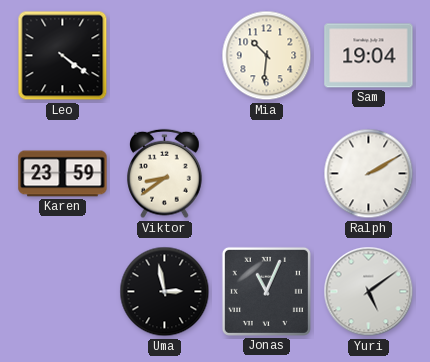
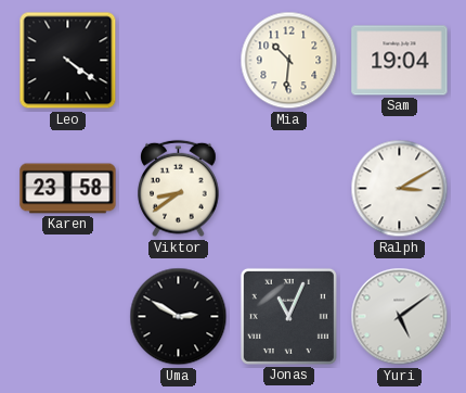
Karen: 23:59 -> 23:58
Ralph: 2:10 -> 3:10
Uma: 2:58 -> 2:50
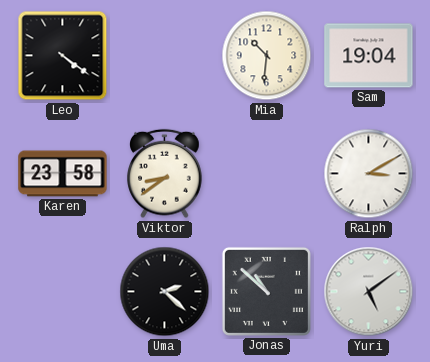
Uma: 2:50 -> 2:22
Jonas: 11:04 -> 10:52
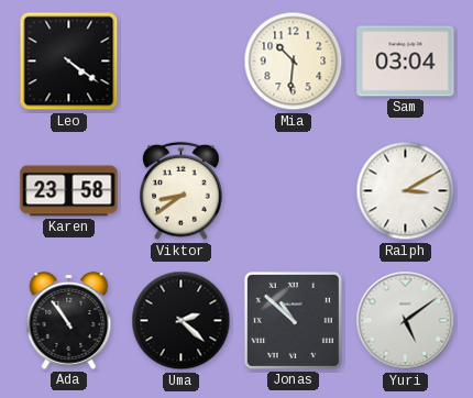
Sam: 19:04 -> 03:04
Ada: none -> 10:54
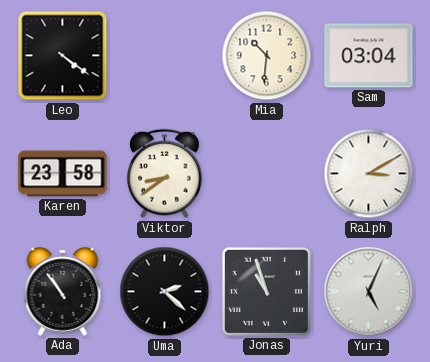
Jonas: 10:52 -> 10:57
Yuri: 5:09 -> 5:04
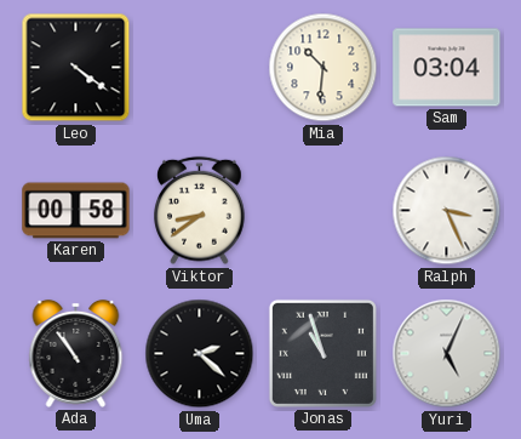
Karen: 23:58 -> 00:58
Ralph: 3:10 -> 3:26
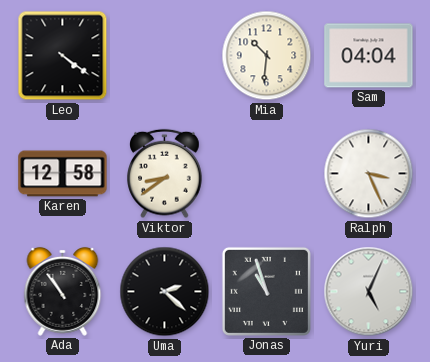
Sam: 03:04 -> 04:04
Karen: 00:58 -> 12:58
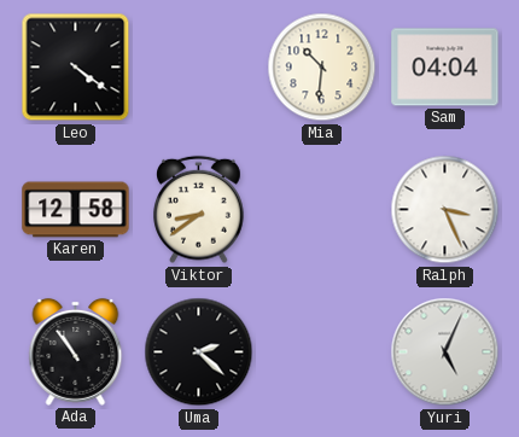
Jonas: 10:57 -> none
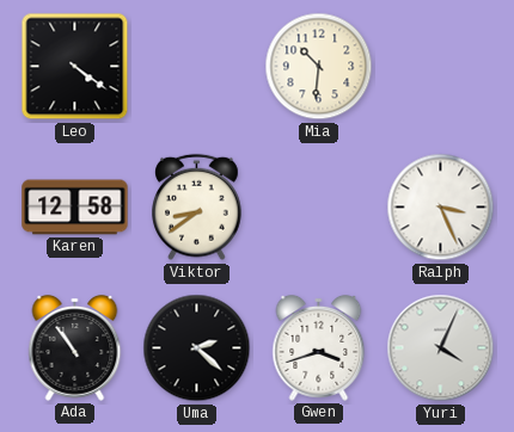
Sam: 04:04 -> none
Gwen: none -> 3:42
Yuri: 5:04 -> 4:04
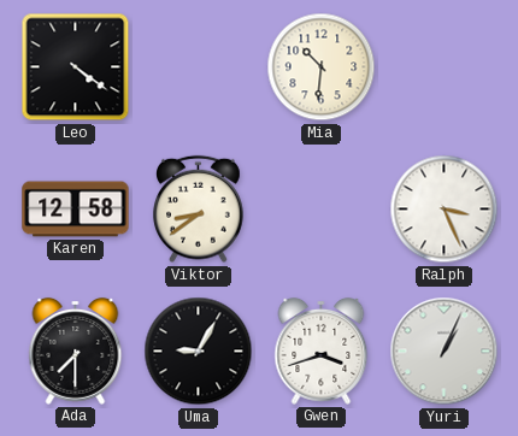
Ada: 10:54 -> 7:30
Uma: 2:22 -> 9:05
Yuri: 4:04 -> 1:04
